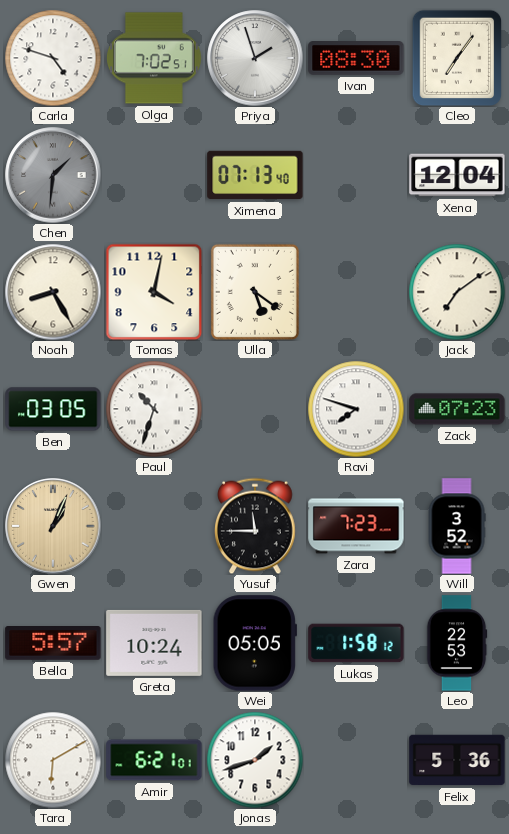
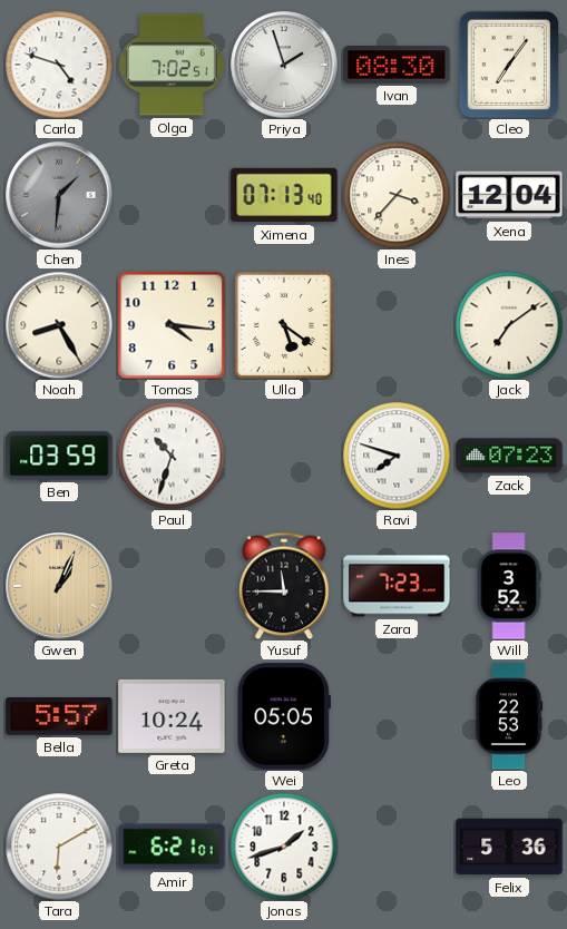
Ines: none -> 3:37
Tomas: 4:02 -> 4:16
Ben: 03:05 -> 03:59
Lukas: 1:58 -> none
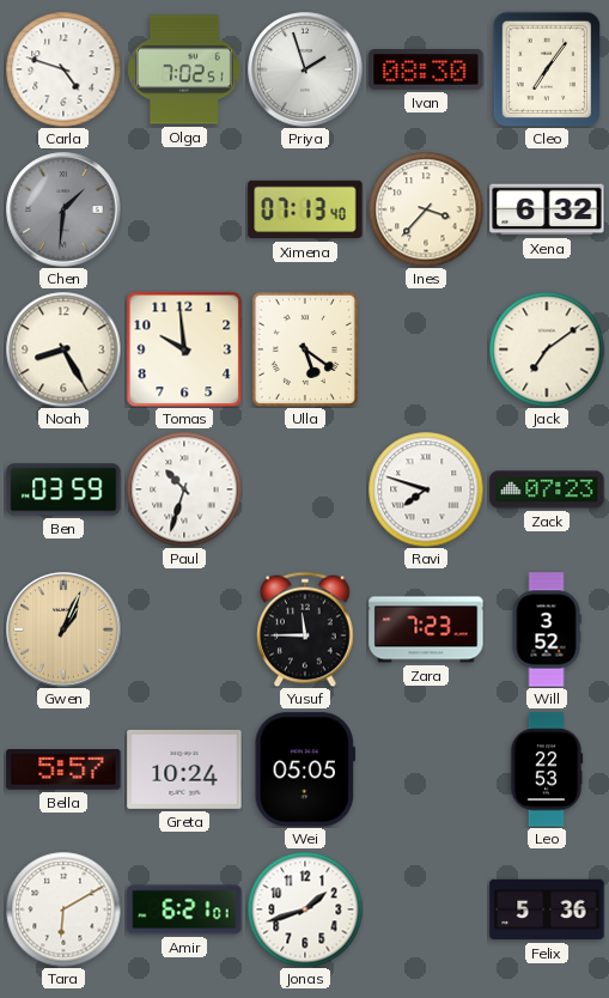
Xena: 12:04 -> 6:32
Tomas: 4:16 -> 9:59
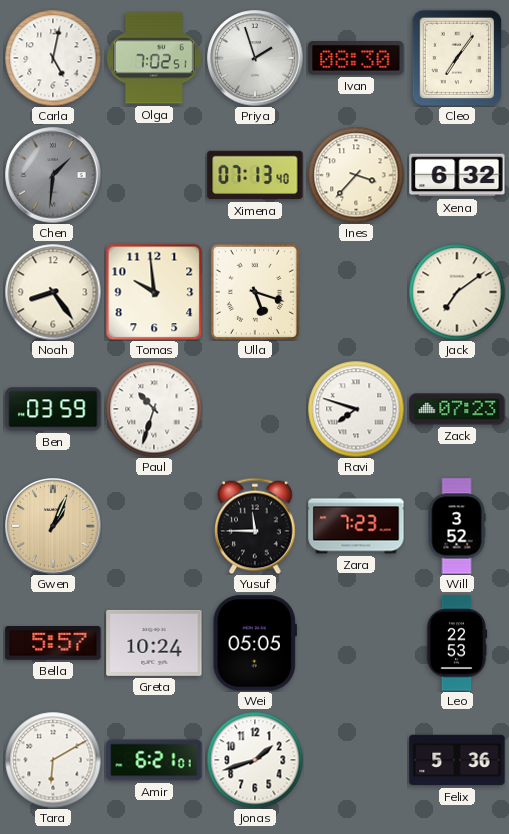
Carla: 4:48 -> 5:02
Noah: 8:25 -> 8:24
Ulla: 5:21 -> 5:18
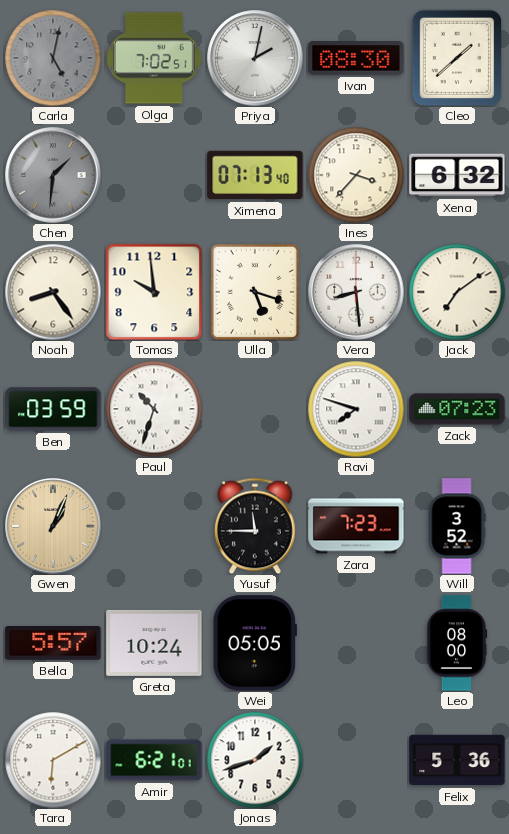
Carla dial: white -> grey
Priya: 1:57 -> 2:02
Cleo: 7:06 -> 1:38
Vera: none -> 8:29
Leo: 22:53 -> 08:00
